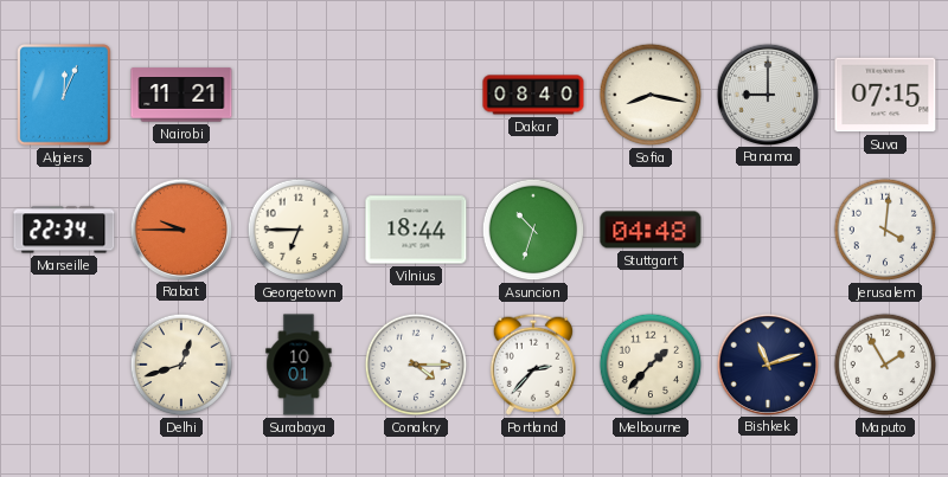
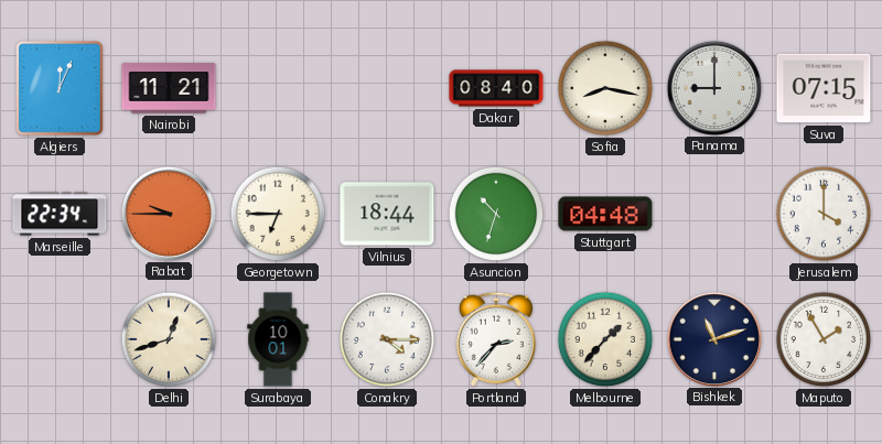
Jerusalem: 4:01 -> 4:00
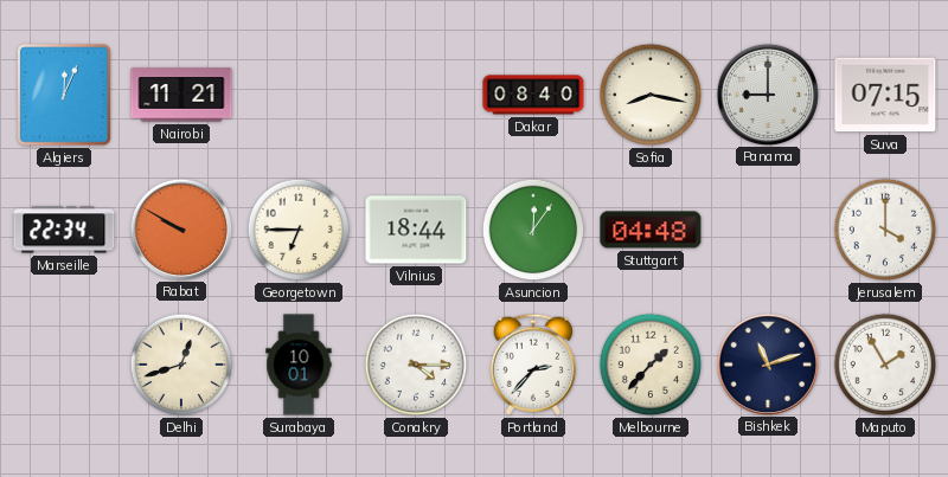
Rabat: 9:45 -> 9:50
Asuncion: 10:33 -> 12:06
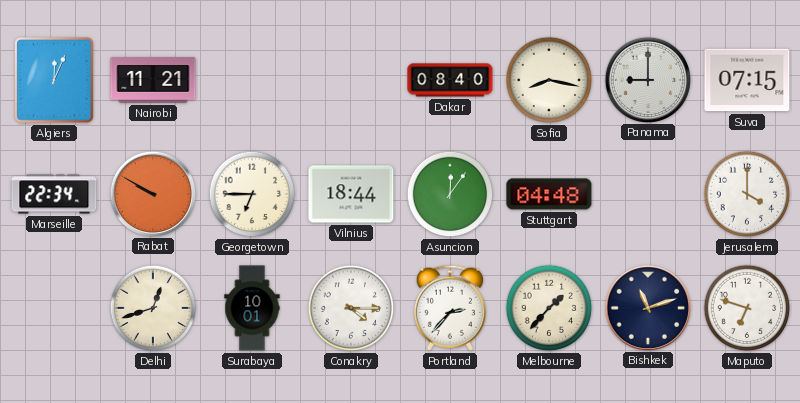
Maputo: 1:55 -> 6:48
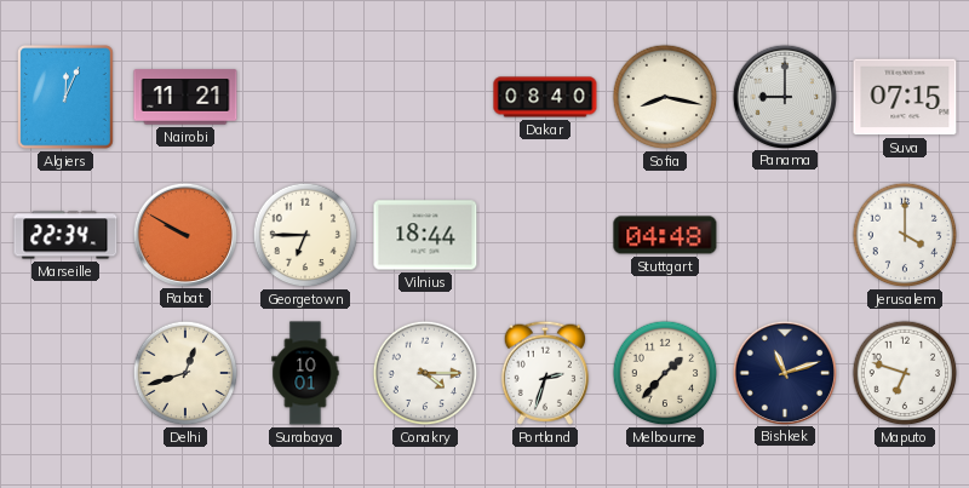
Asuncion: 12:06 -> none
Portland: 2:37 -> 2:33
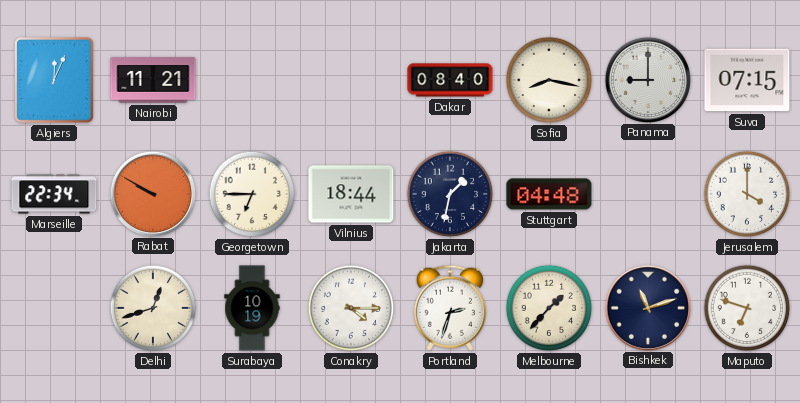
Jakarta: none -> 1:32
Surabaya: 10:01 -> 10:19
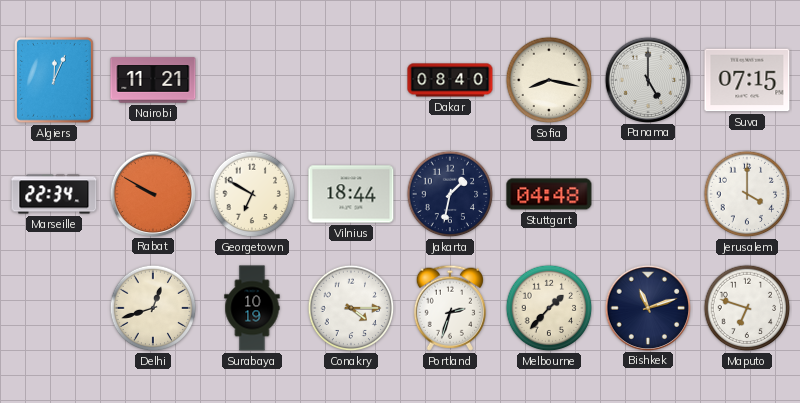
Panama: 9:00 -> 5:00
Georgetown: 6:45 -> 6:50
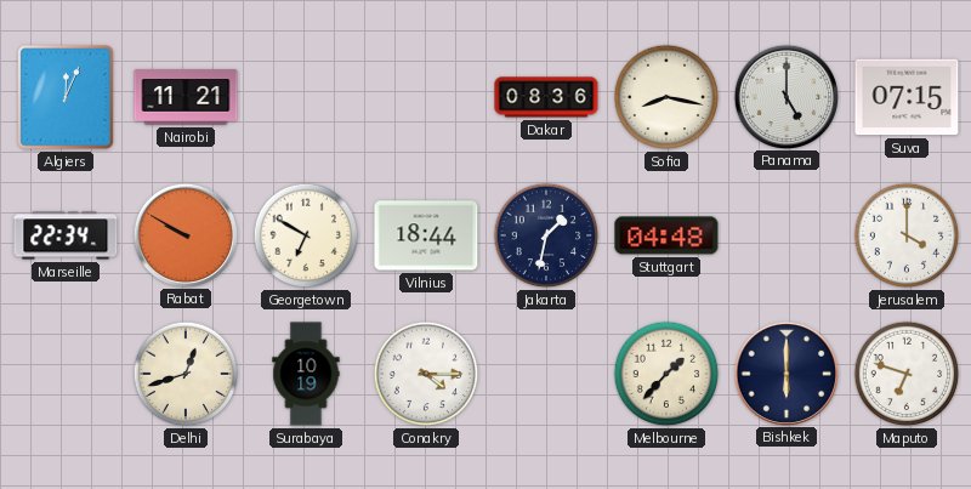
Dakar: 08:40 -> 08:36
Portland: 2:33 -> none
Bishkek: 11:12 -> 6:00
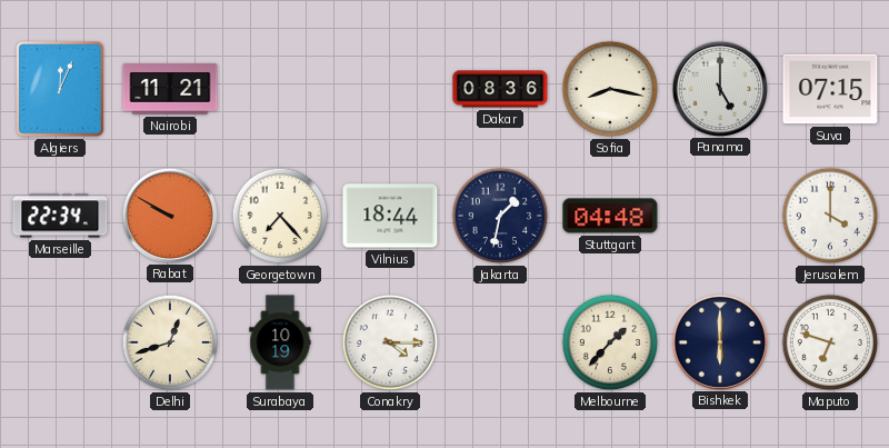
Georgetown: 6:50 -> 7:23
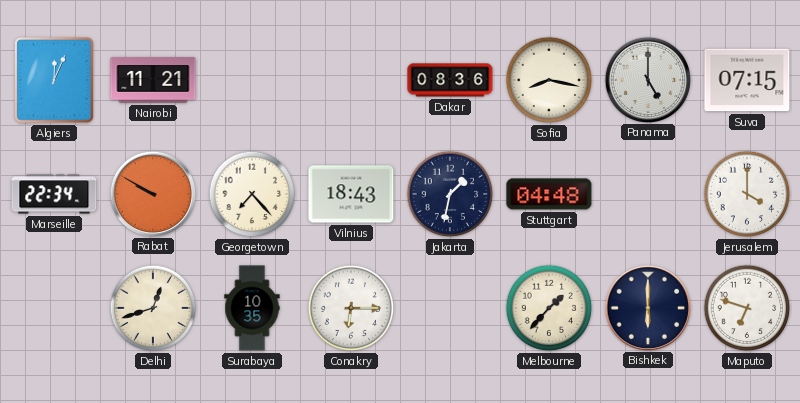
Vilnius: 18:44 -> 18:43
Surabaya: 10:19 -> 10:35
Conakry: 4:15 -> 6:15
